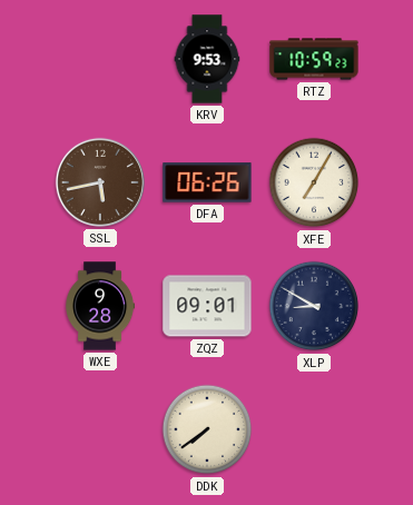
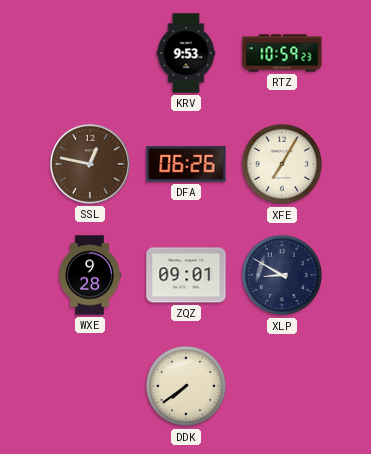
SSL: 5:43 -> 12:47
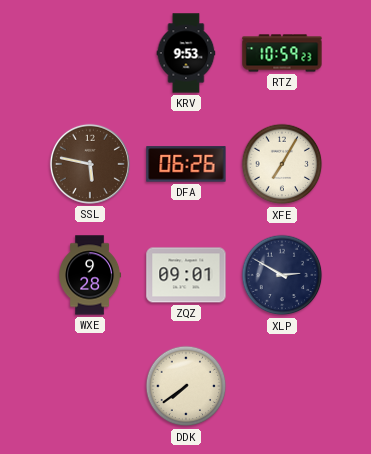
SSL: 12:47 -> 5:47
XLP: 8:50 -> 2:50
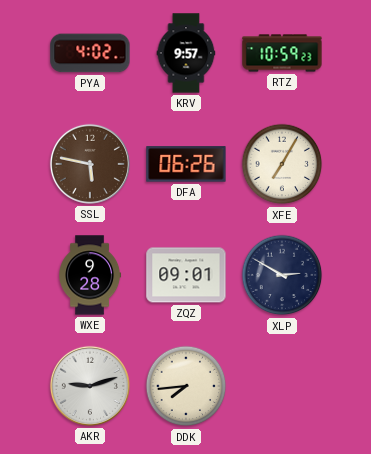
PYA: none -> 4:02
KRV: 9:53 -> 9:57
AKR: none -> 9:12
DDK: 7:39 -> 7:44
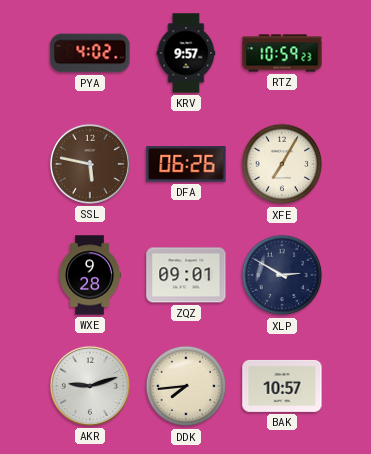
BAK: none -> 10:57
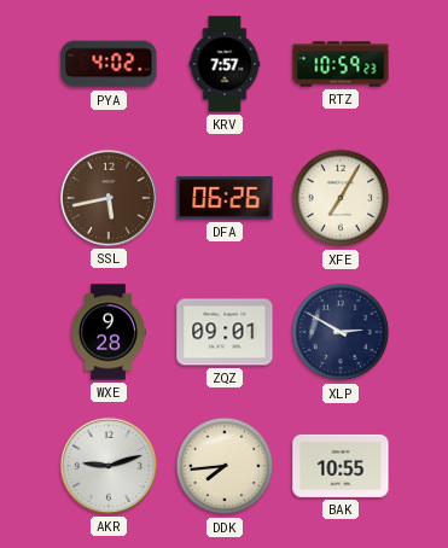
KRV: 9:57 -> 7:57
SSL: 5:47 -> 5:43
BAK: 10:57 -> 10:55
